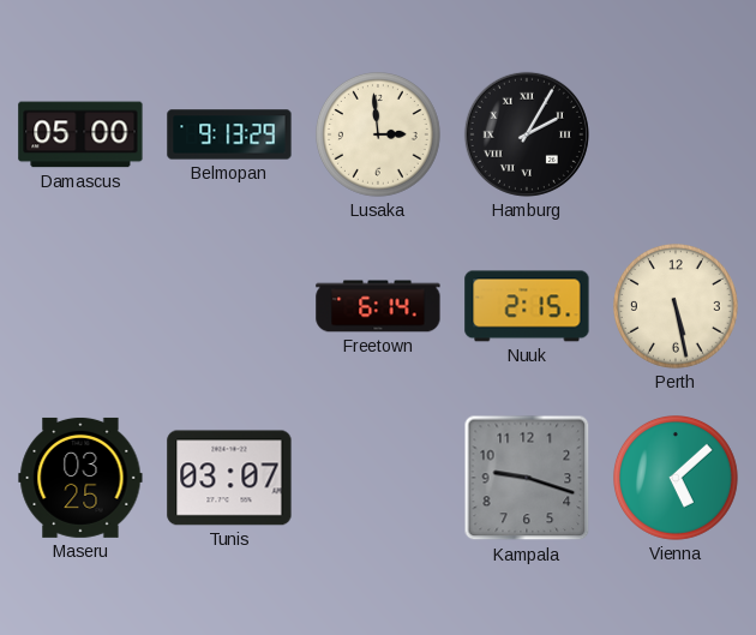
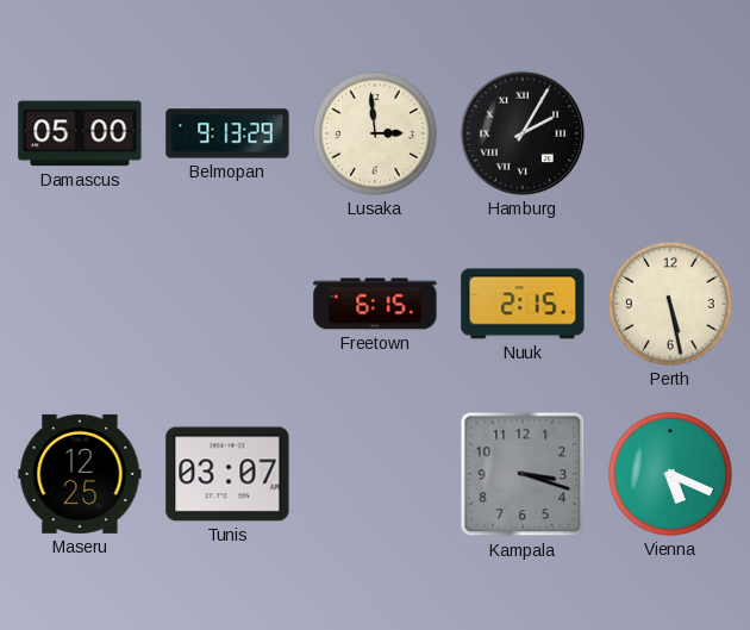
Freetown: 6:14 -> 6:15
Maseru: 03:25 -> 12:25
Kampala: 9:18 -> 3:18
Vienna: 5:08 -> 5:19
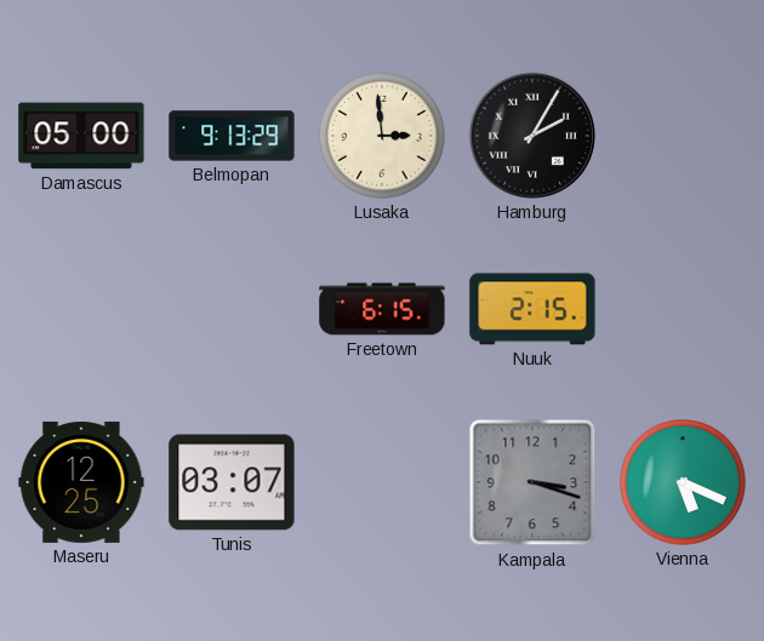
Perth: 5:28 -> none
